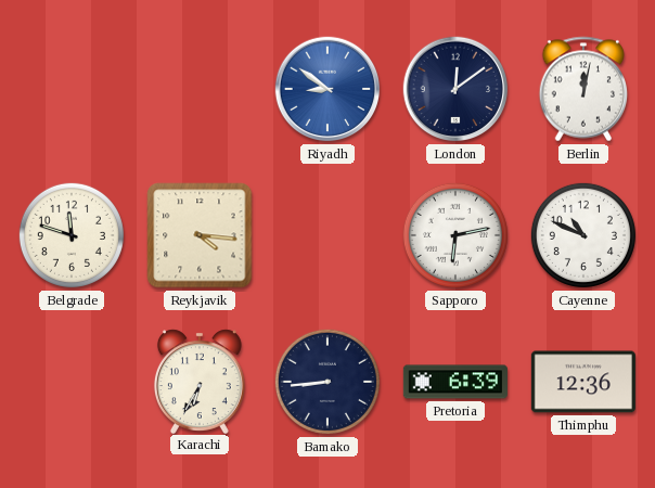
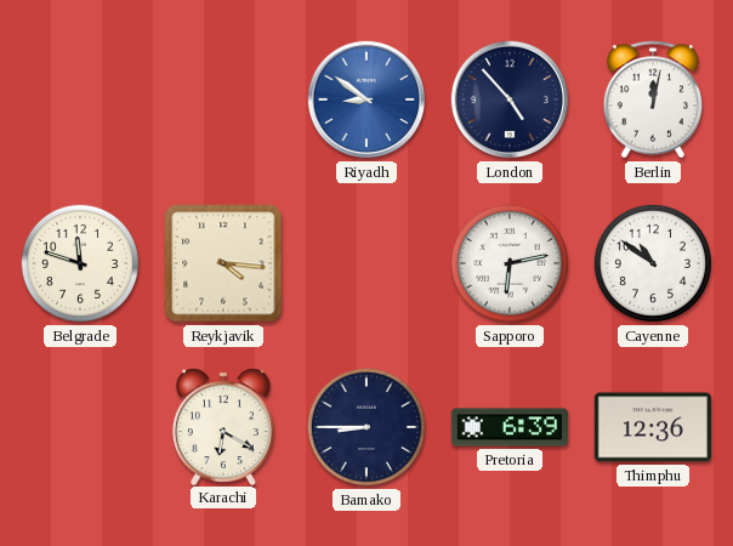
London: 12:09 -> 4:53
Cayenne: 10:49 -> 10:51
Karachi: 6:35 -> 6:20
Bamako: 8:44 -> 8:45
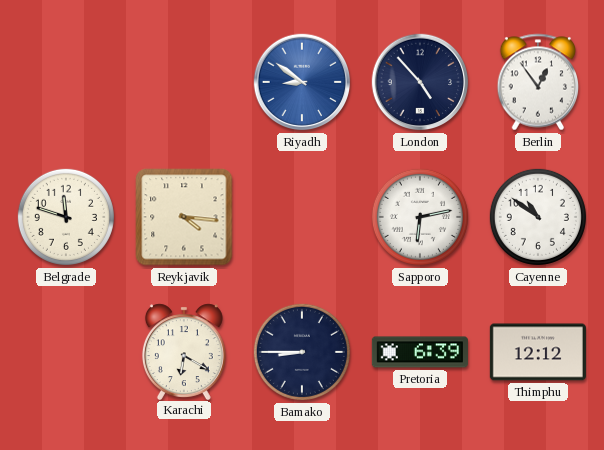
Berlin: 12:02 -> 12:54
Thimphu: 12:36 -> 12:12
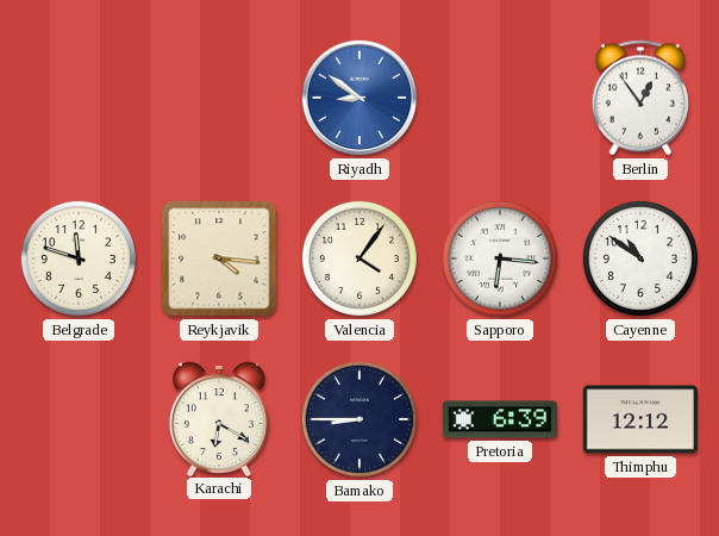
London: 4:53 -> none
Valencia: none -> 4:06
Sapporo: 6:13 -> 6:16
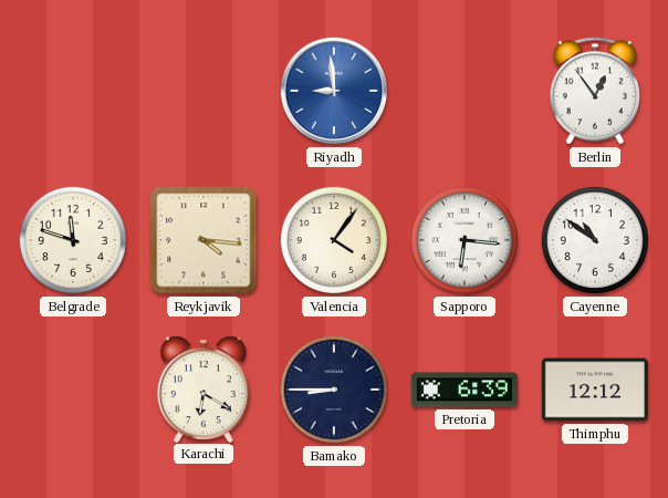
Riyadh: 8:51 -> 8:59
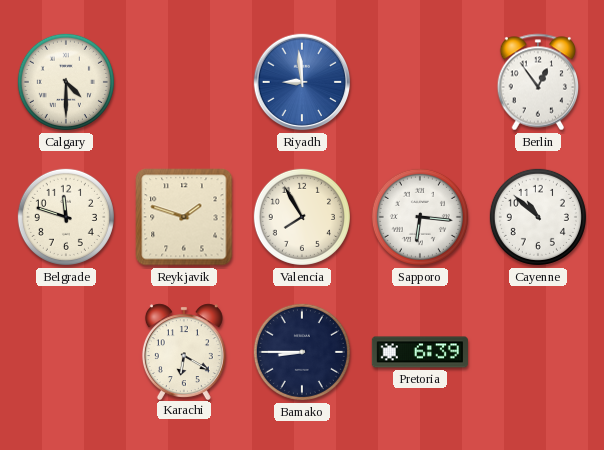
Calgary: none -> 4:30
Reykjavik: 4:16 -> 1:48
Valencia: 4:06 -> 7:55
Cayenne: 10:51 -> 10:52
Thimphu: 12:12 -> none
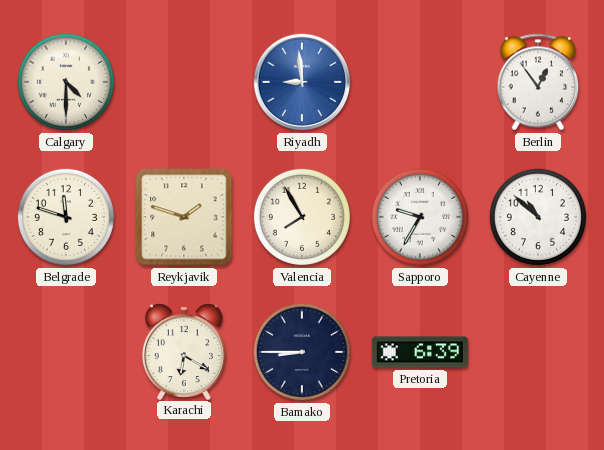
Sapporo: 6:16 -> 9:35
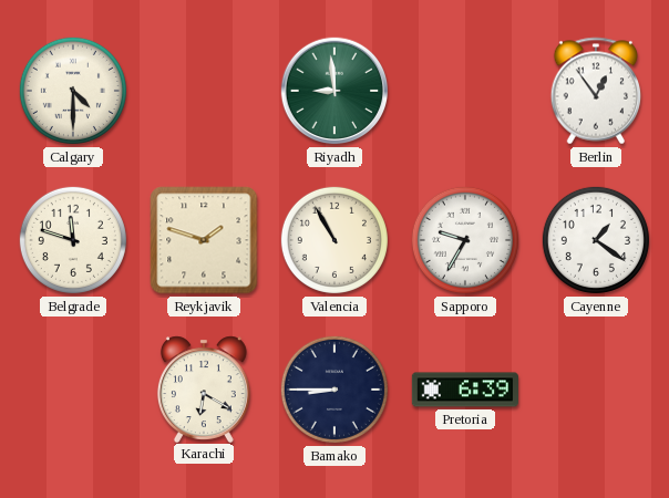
Riyadh dial: blue -> green
Valencia: 7:55 -> 10:55
Cayenne: 10:52 -> 1:21
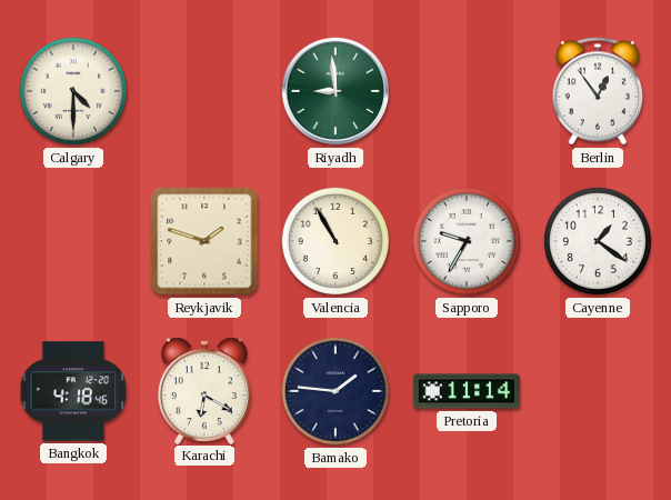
Belgrade: 11:48 -> none
Bangkok: none -> 4:18
Bamako: 8:45 -> 1:46
Pretoria: 6:39 -> 11:14
